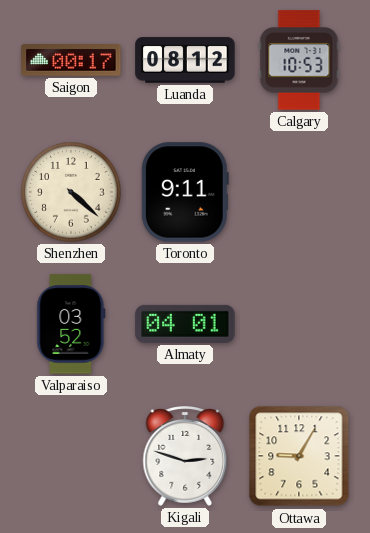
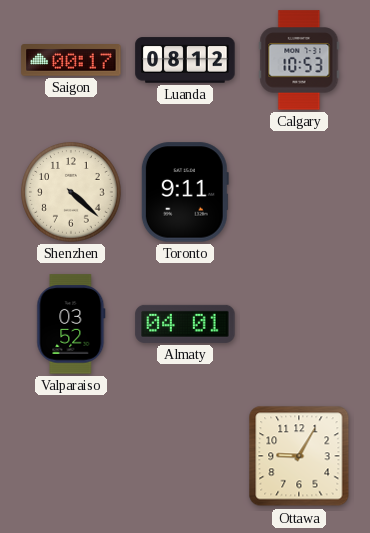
Kigali: 2:48 -> none
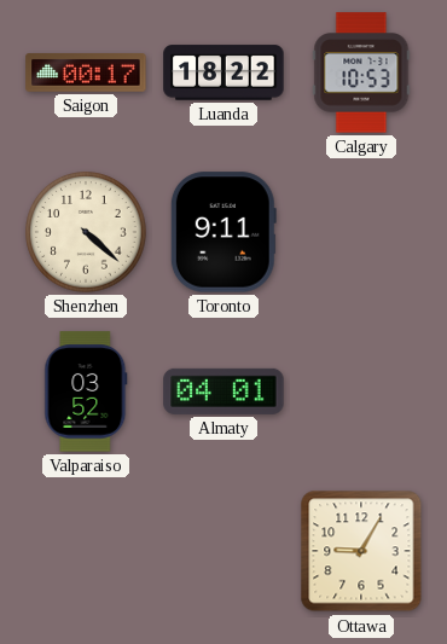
Luanda: 08:12 -> 18:22
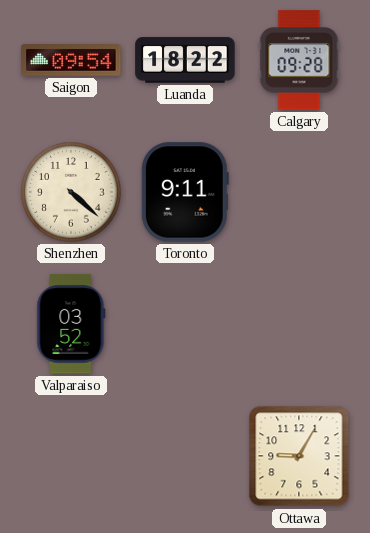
Saigon: 00:17 -> 09:54
Calgary: 10:53 -> 09:28
Almaty: 04:01 -> none
